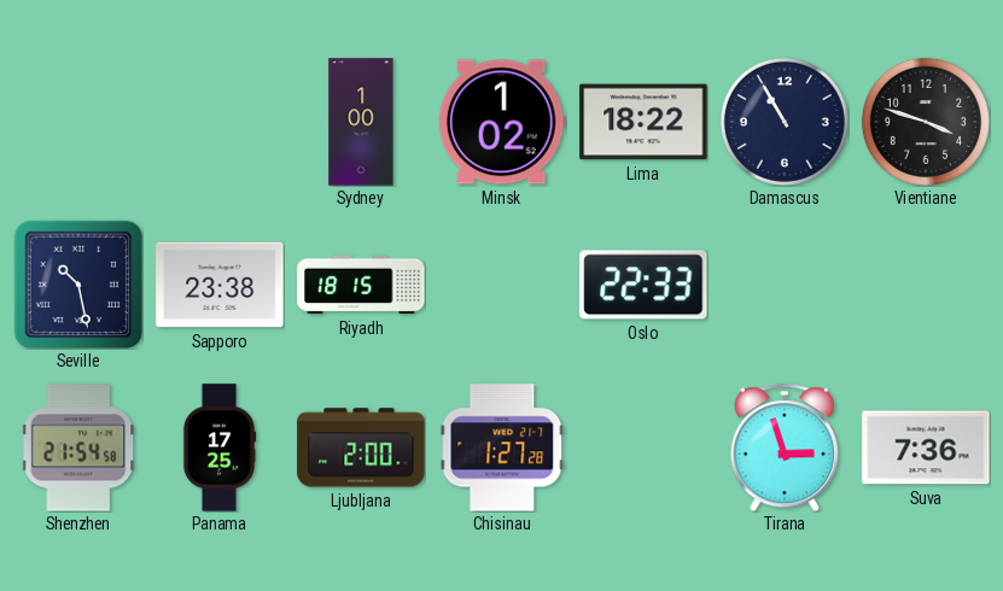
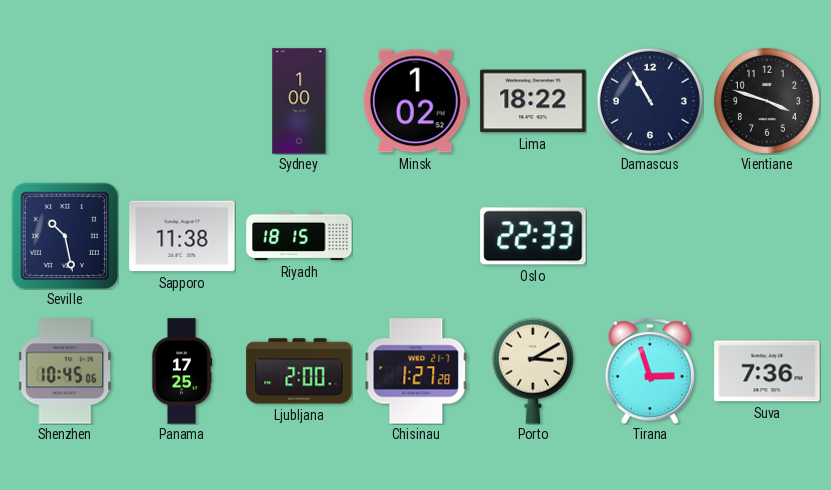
Sapporo: 23:38 -> 11:38
Shenzhen: 21:54 -> 10:45
Porto: none -> 3:10
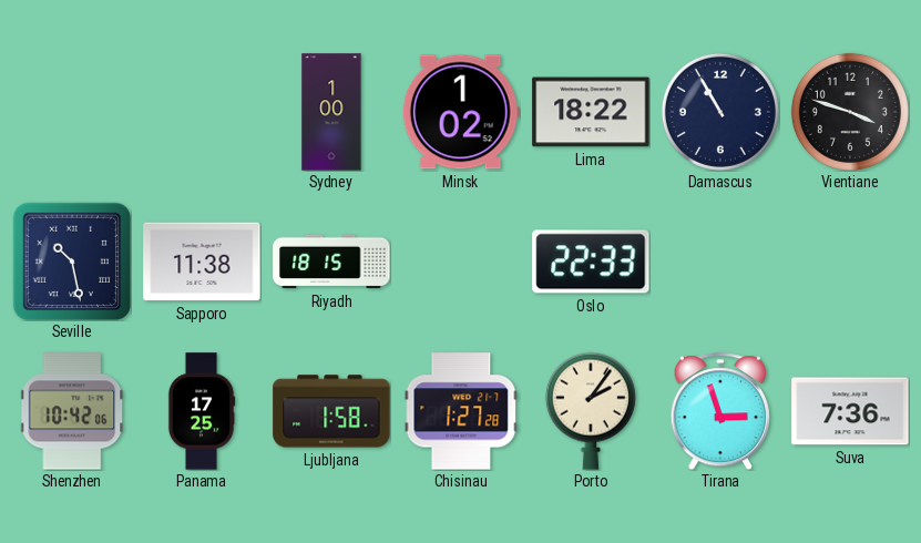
Shenzhen: 10:45 -> 10:42
Ljubljana: 2:00 -> 1:58
Porto: 3:10 -> 2:06
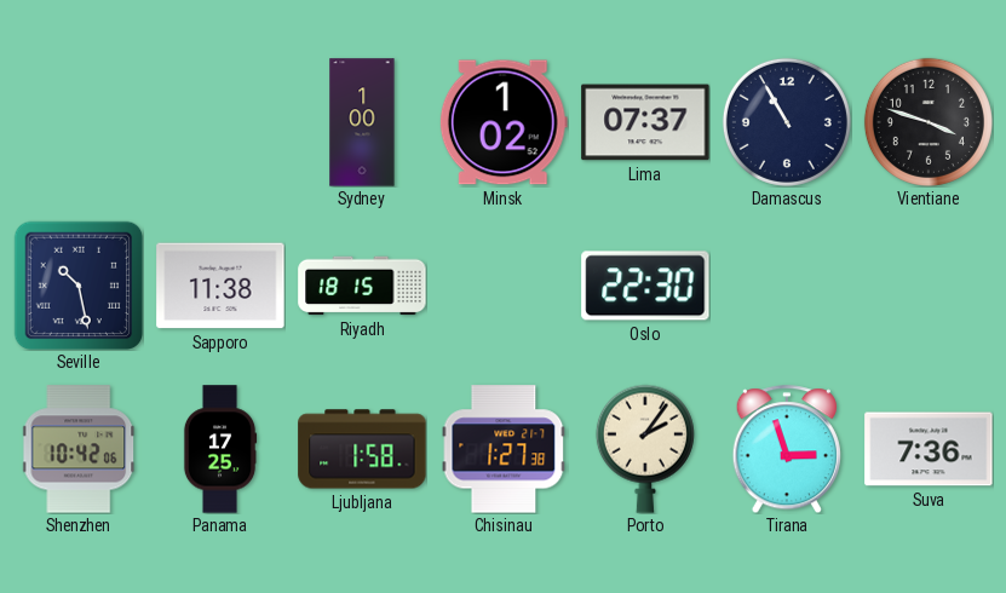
Lima: 18:22 -> 07:37
Oslo: 22:33 -> 22:30
Chisinau: 1:27:28 -> 1:27:38
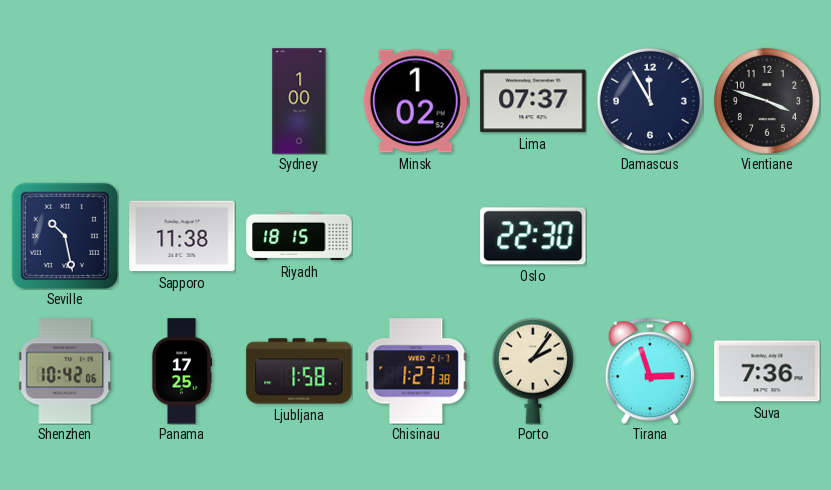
Damascus: 10:55 -> 11:55
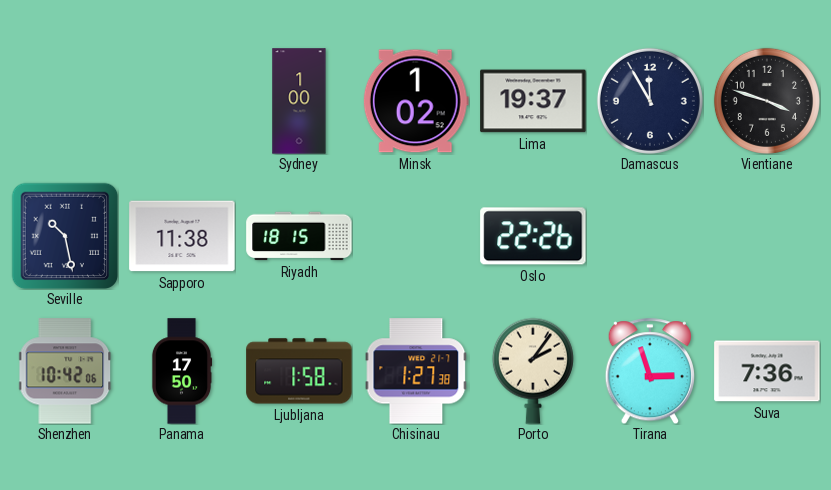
Lima: 07:37 -> 19:37
Oslo: 22:30 -> 22:26
Panama: 17:25 -> 17:50
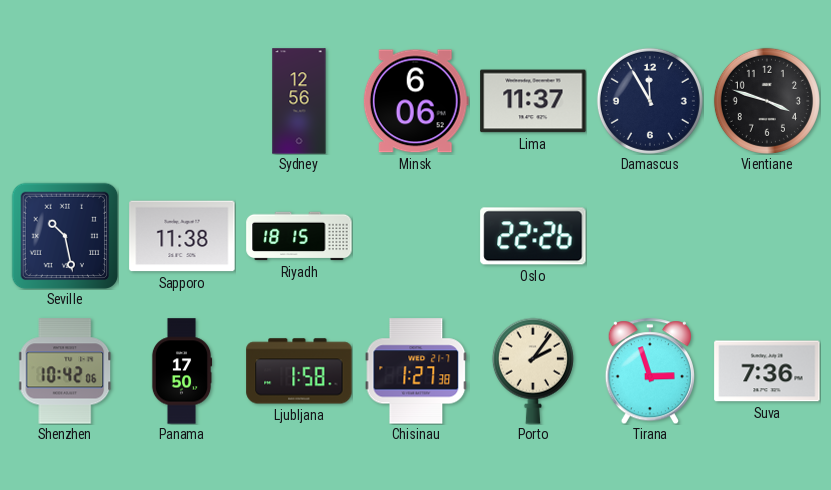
Sydney: 1:00 -> 12:56
Minsk: 1:02 -> 6:06
Lima: 19:37 -> 11:37
